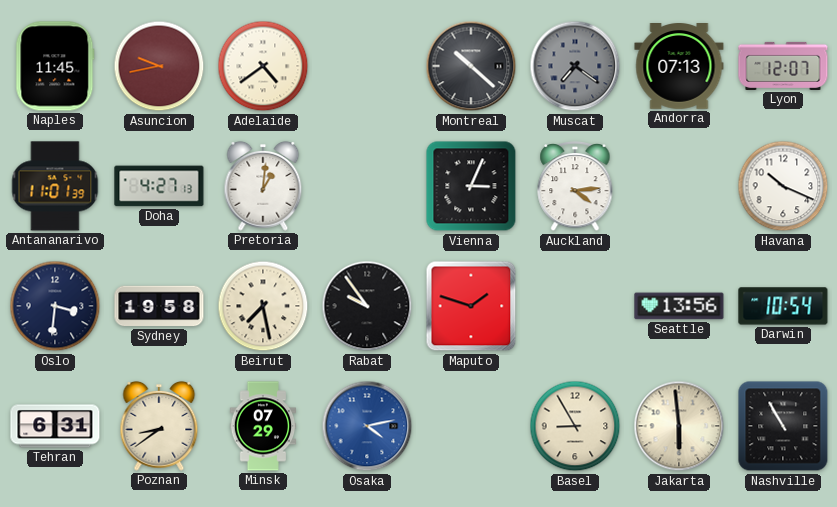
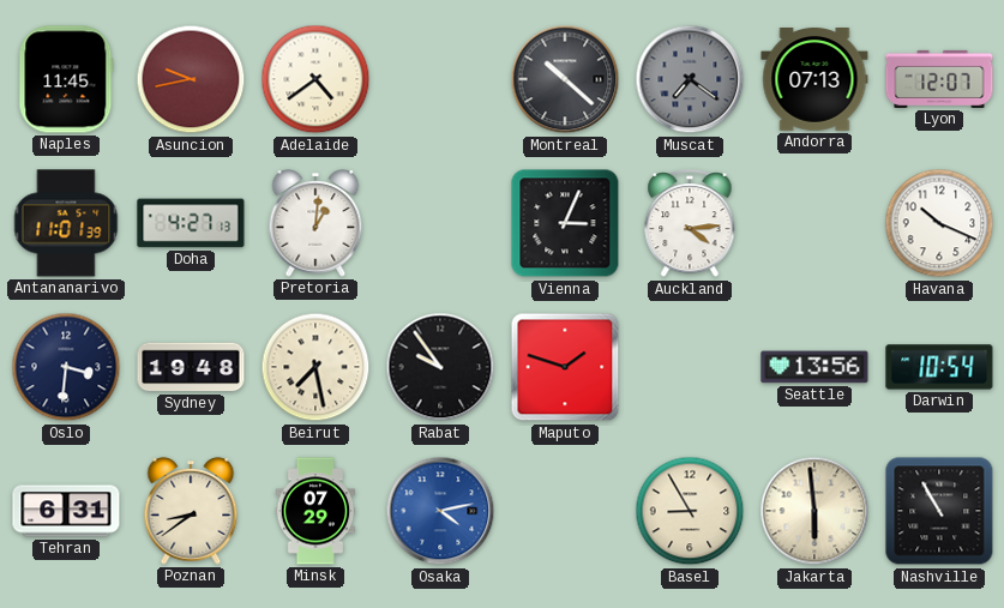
Sydney: 19:58 -> 19:48
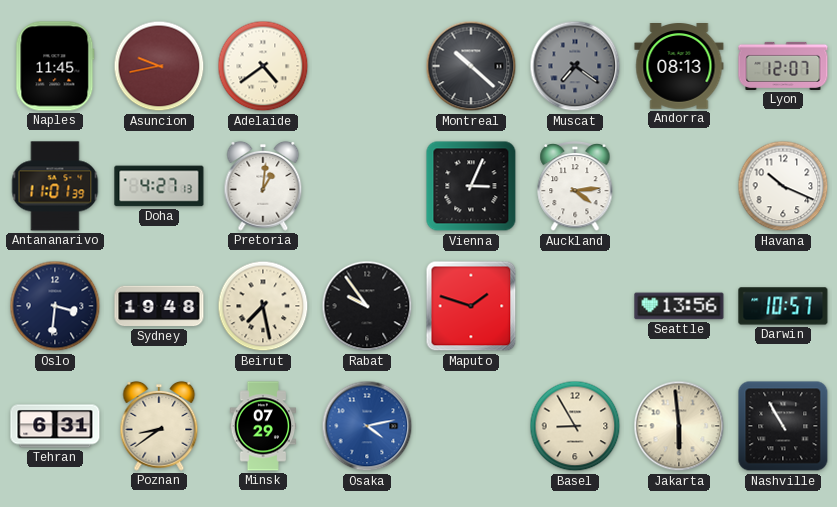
Andorra: 07:13 -> 08:13
Darwin: 10:54 -> 10:57
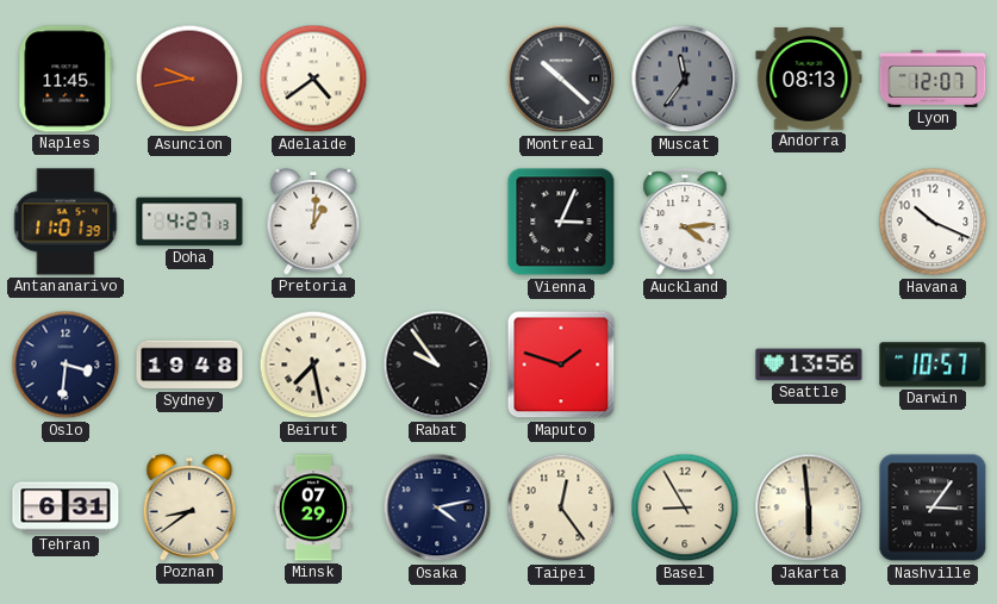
Muscat: 7:21 -> 11:36
Osaka dial: blue -> navy
Taipei: none -> 12:24
Nashville: 10:55 -> 3:06
